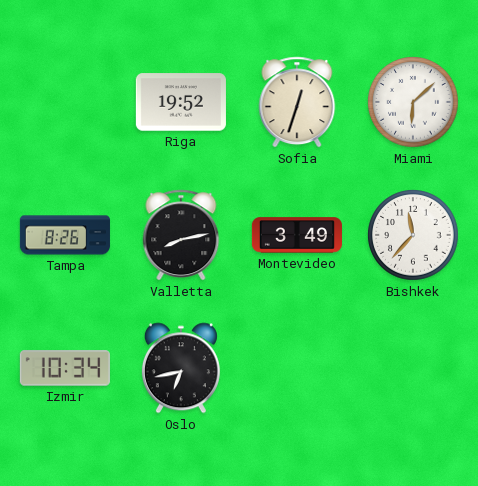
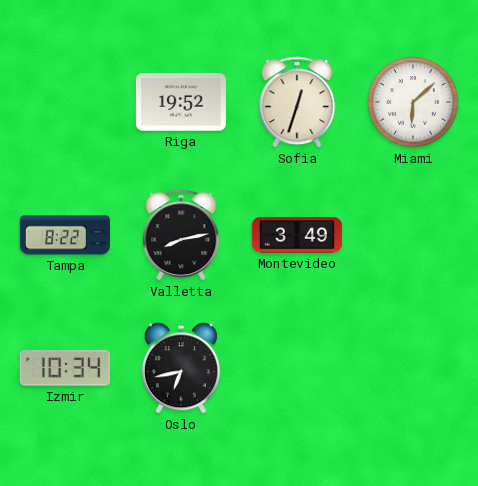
Tampa: 8:26 -> 8:22
Bishkek: 11:37 -> none
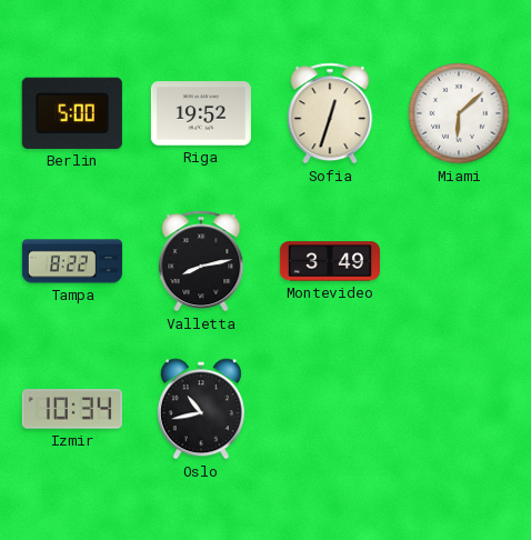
Berlin: none -> 5:00
Oslo: 6:43 -> 10:43
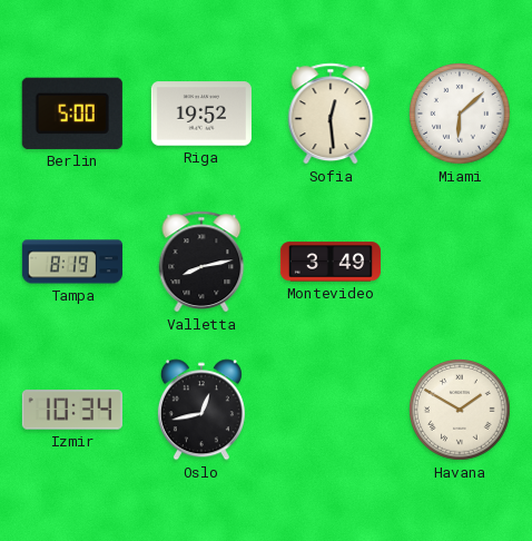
Sofia: 12:33 -> 12:29
Tampa: 8:22 -> 8:19
Oslo: 10:43 -> 12:43
Havana: none -> 1:50
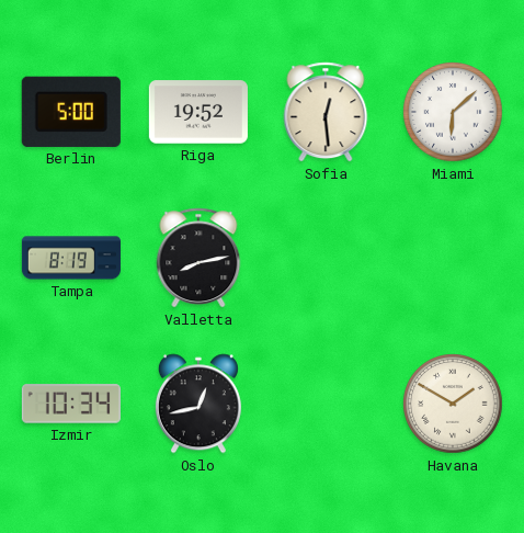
Montevideo: 3:49 -> none
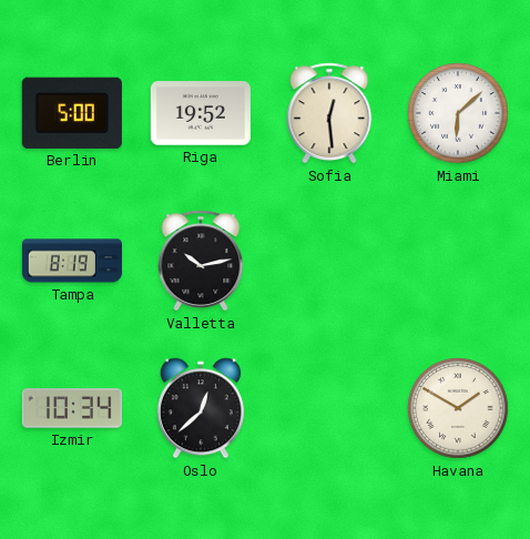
Valletta: 8:13 -> 10:13
Oslo: 12:43 -> 12:38
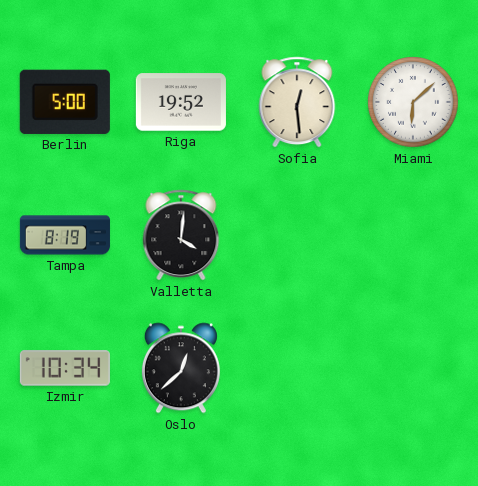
Valletta: 10:13 -> 4:01
Havana: 1:50 -> none
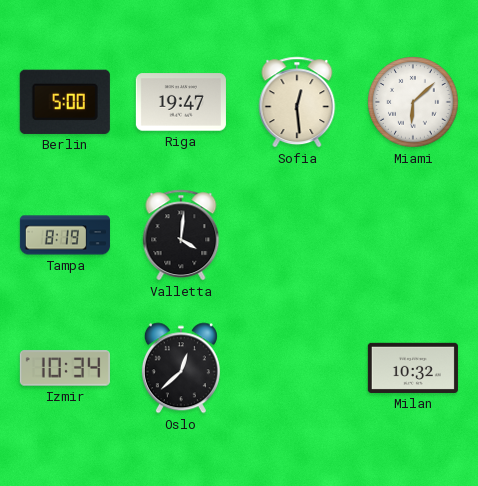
Riga: 19:52 -> 19:47
Milan: none -> 10:32
